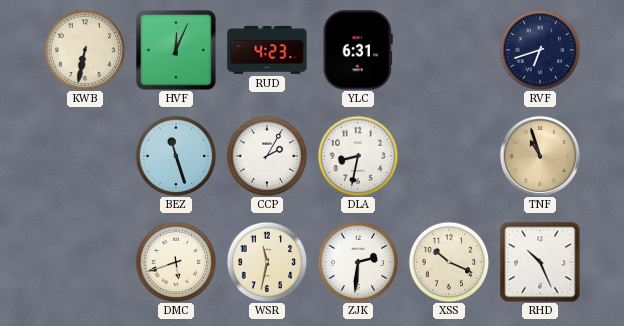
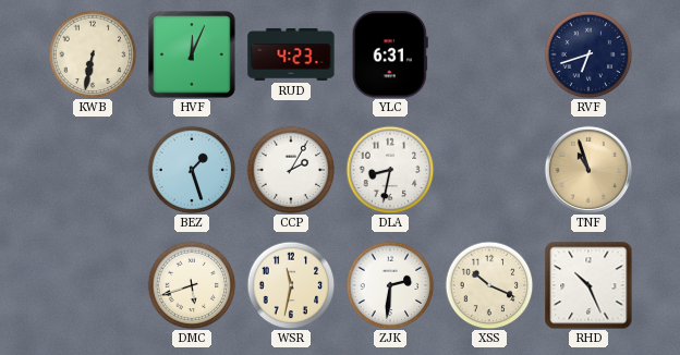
BEZ: 11:27 -> 1:27
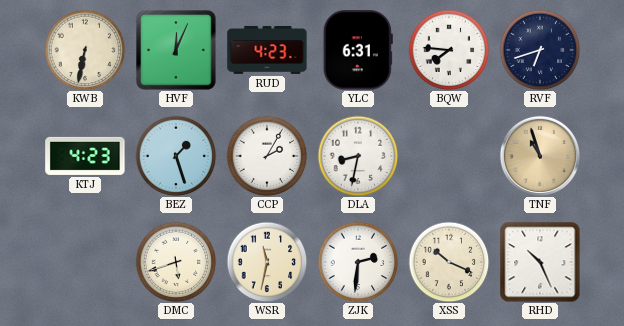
BQW: none -> 7:46
KTJ: none -> 4:23
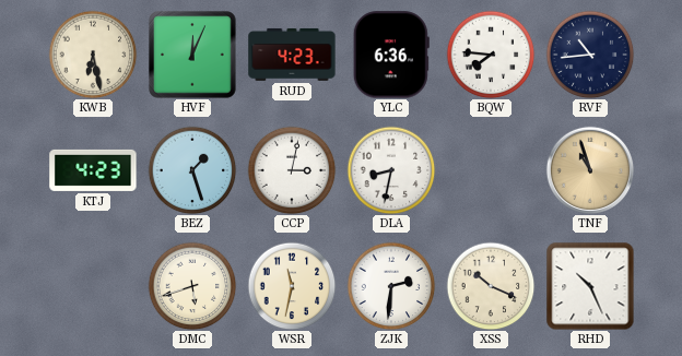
KWB: 6:32 -> 6:28
YLC: 6:31 -> 6:36
RVF: 6:42 -> 10:44
CCP: 2:05 -> 3:02
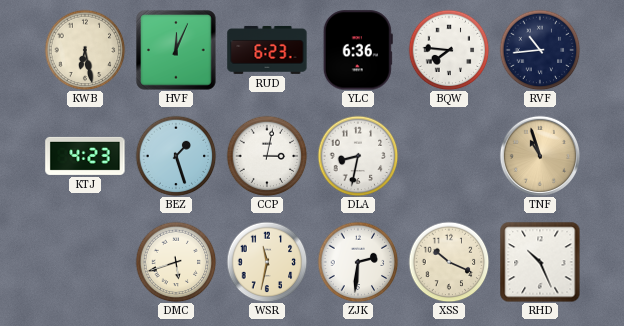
RUD: 4:23 -> 6:23
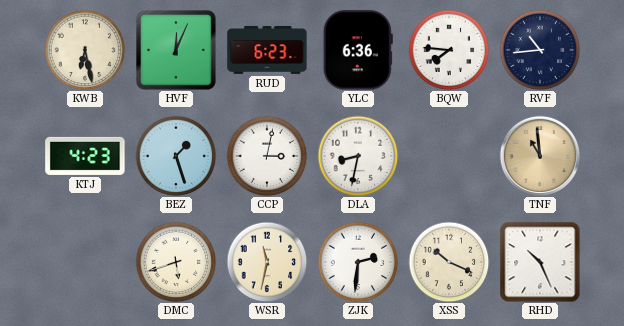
TNF: 10:57 -> 10:59
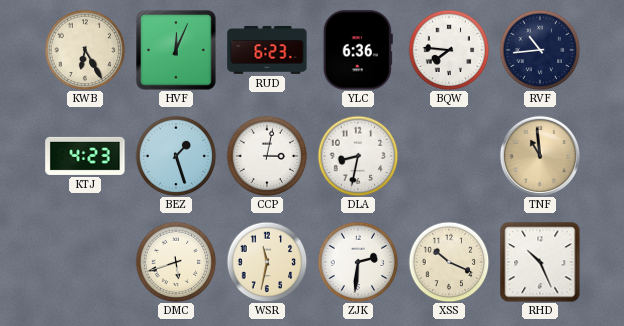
KWB: 6:28 -> 6:25
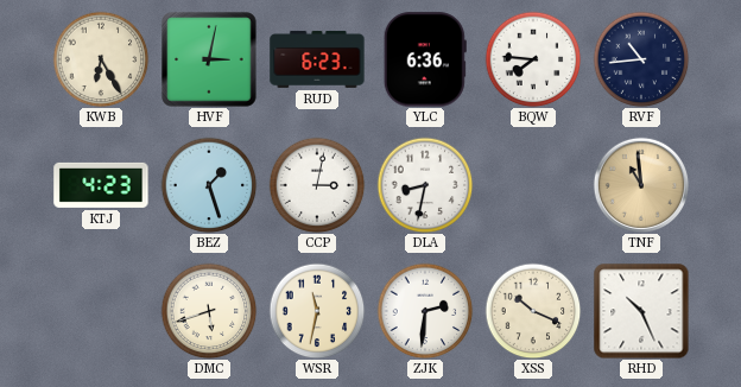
HVF: 12:04 -> 3:02
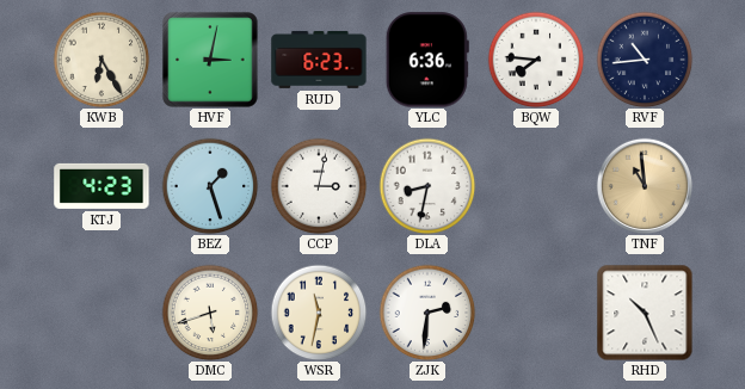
XSS: 10:19 -> none
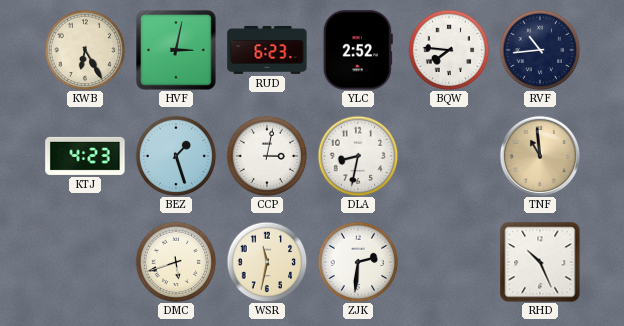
YLC: 6:36 -> 2:52
